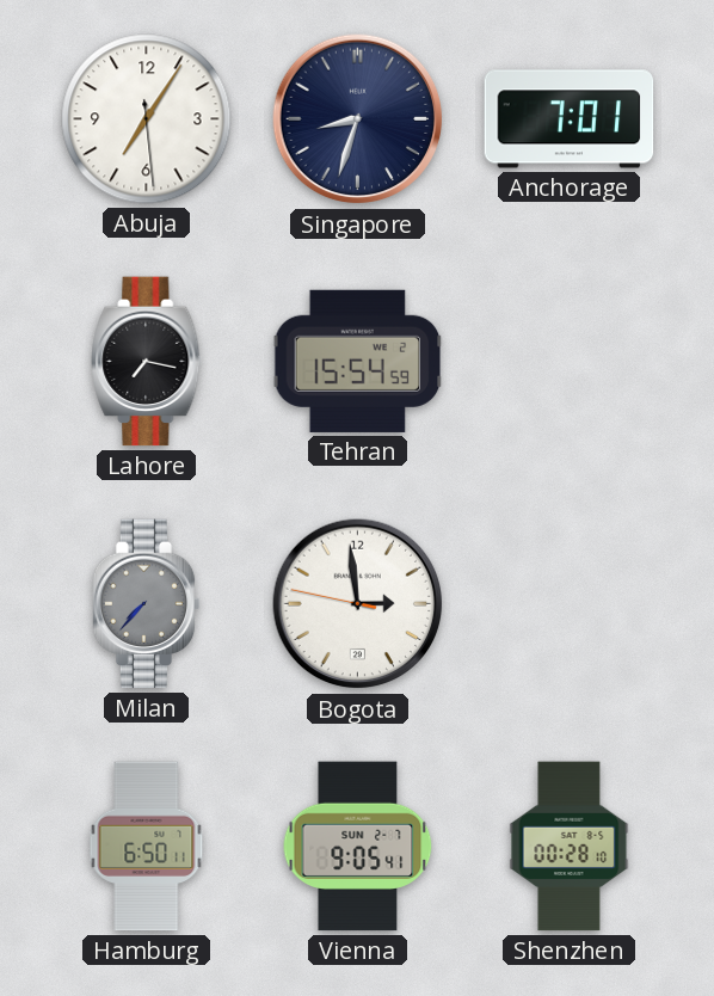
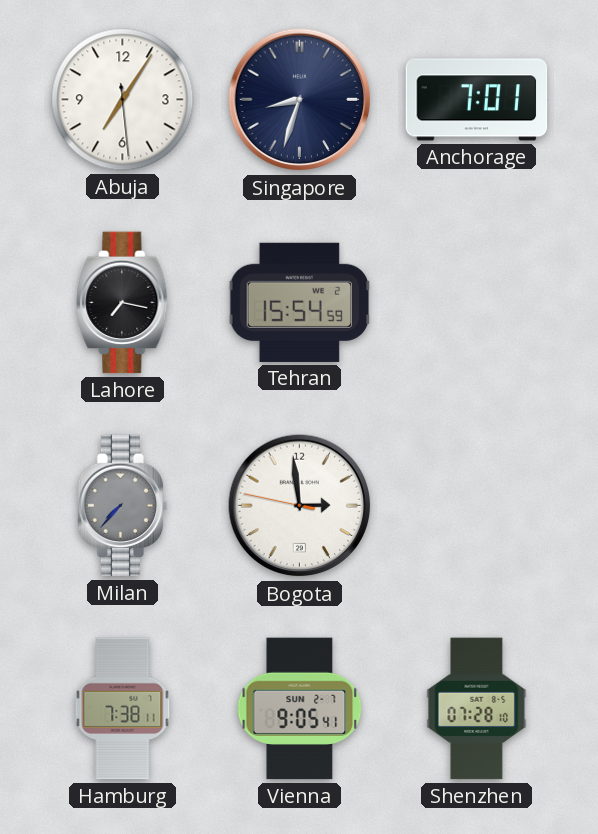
Hamburg: 6:50 -> 7:38
Shenzhen: 00:28 -> 07:28
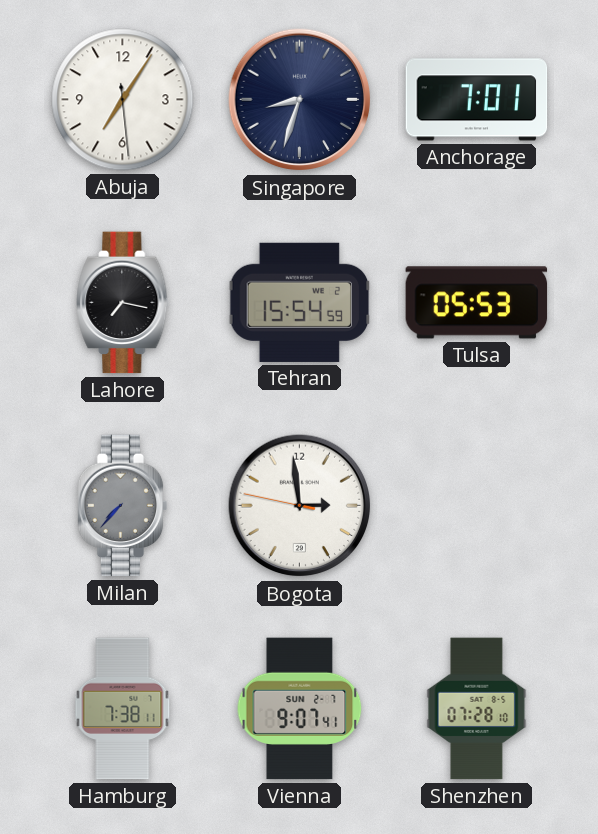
Tulsa: none -> 05:53
Vienna: 9:05 -> 9:07
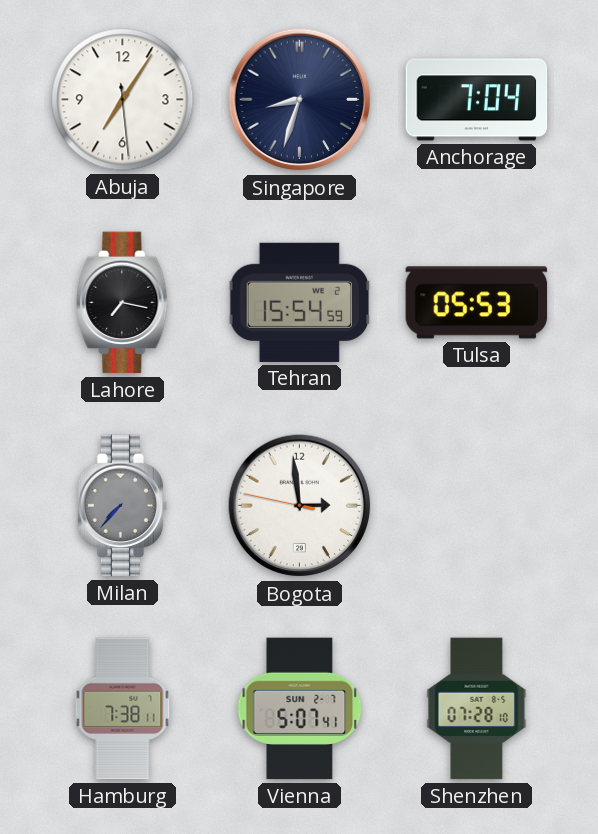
Anchorage: 7:01 -> 7:04
Vienna: 9:07 -> 5:07
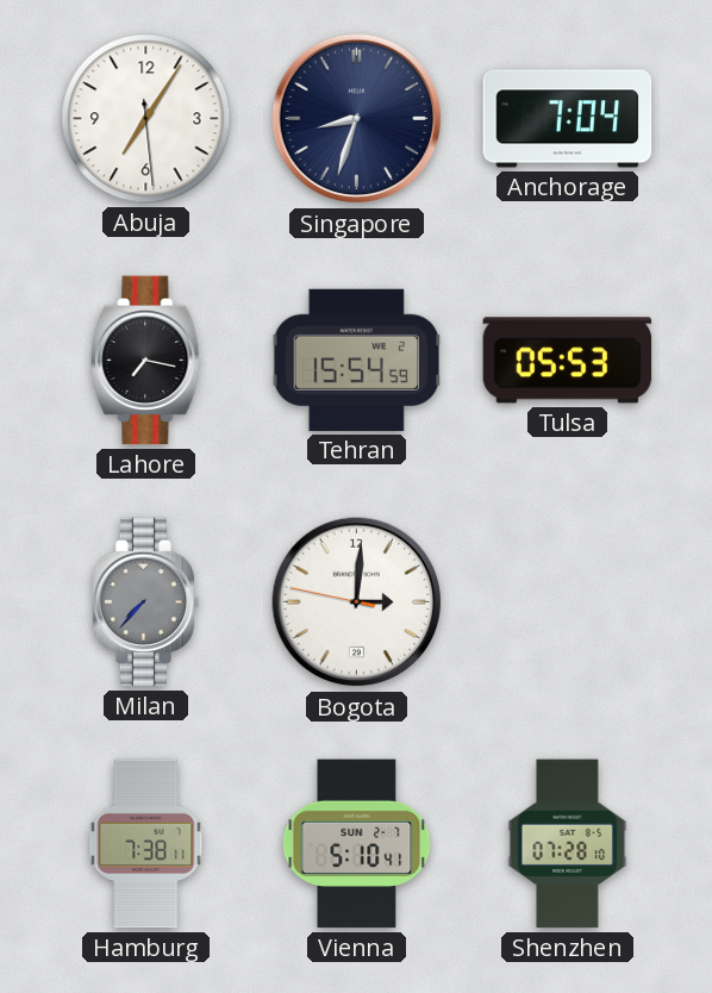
Bogota: 2:58 -> 3:00
Vienna: 5:07 -> 5:10
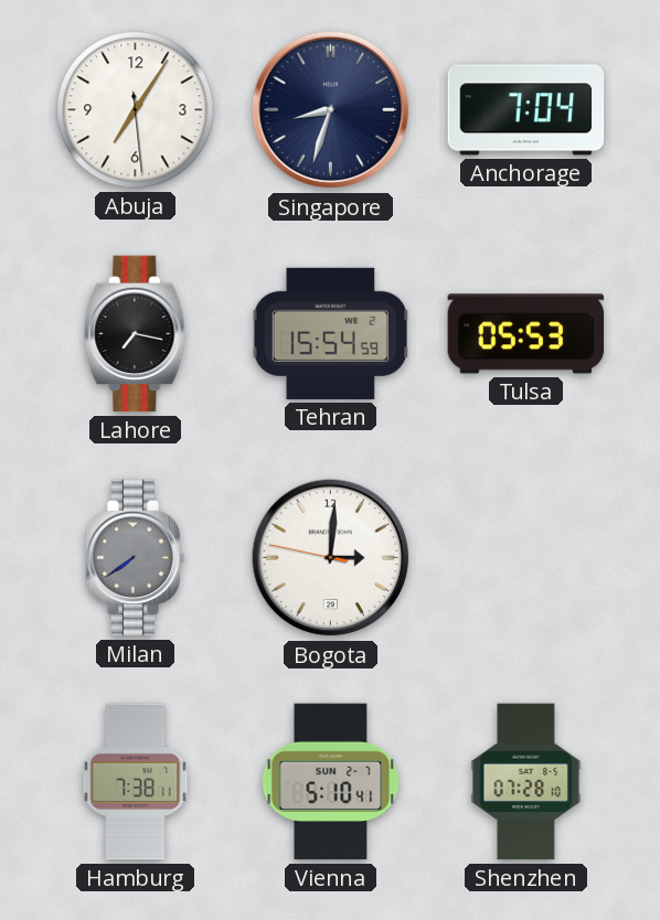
Milan: 7:37 -> 7:39
